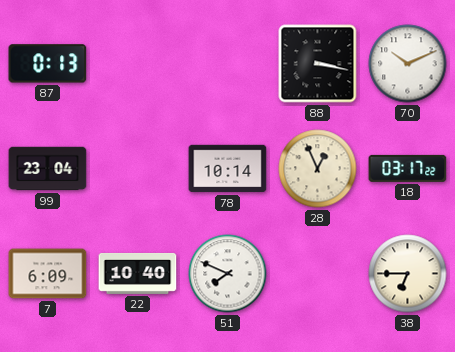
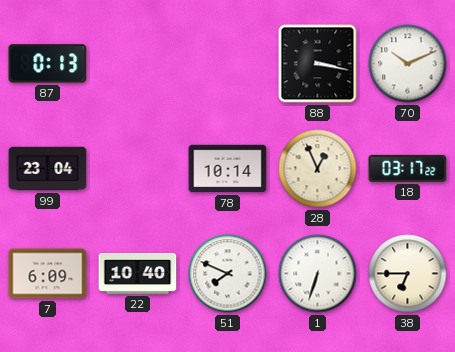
1: none -> 6:33
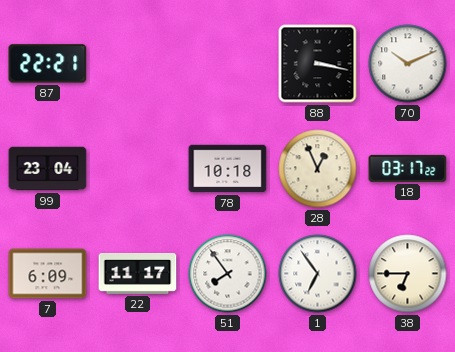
87: 0:13 -> 22:21
78: 10:14 -> 10:18
22: 10:40 -> 11:17
51: 7:49 -> 7:54
1: 6:33 -> 6:54
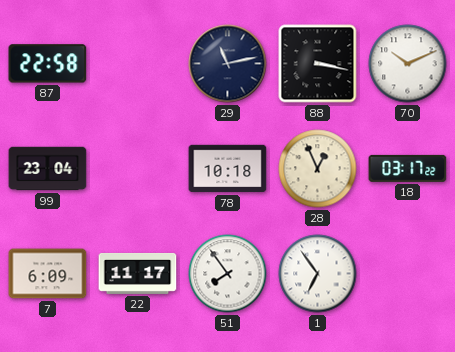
87: 22:21 -> 22:58
29: none -> 11:13
38: 6:45 -> none
